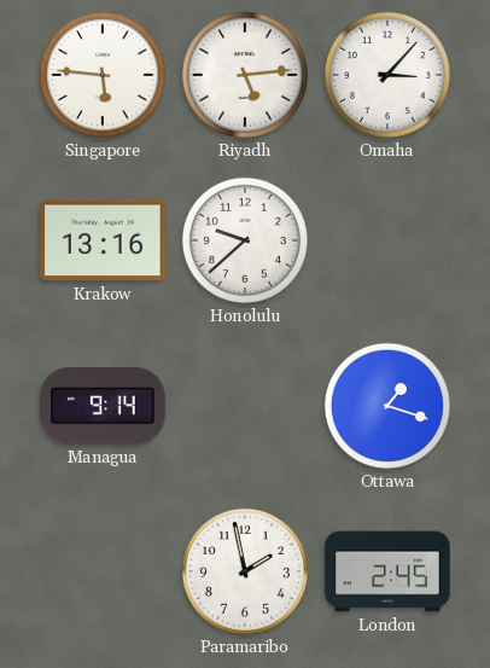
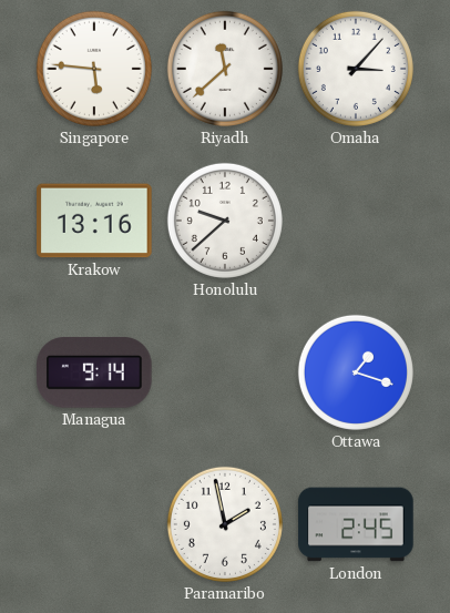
Riyadh: 5:14 -> 11:38
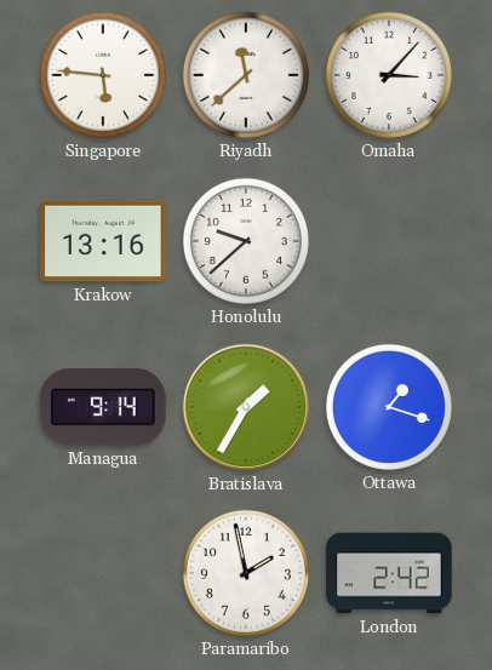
Bratislava: none -> 1:35
London: 2:45 -> 2:42
